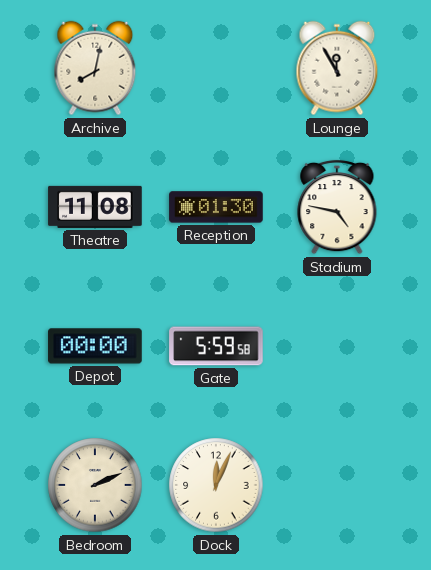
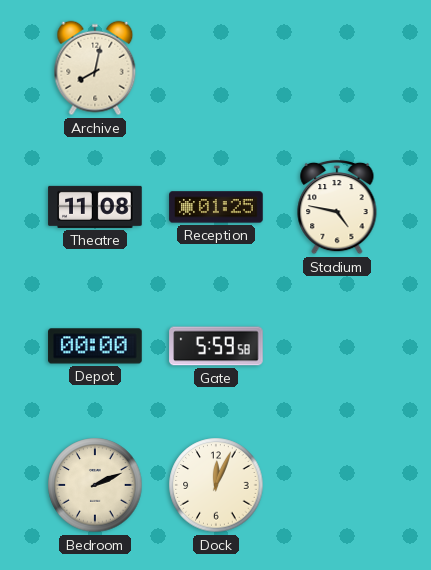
Lounge: 11:55 -> none
Reception: 01:30 -> 01:25
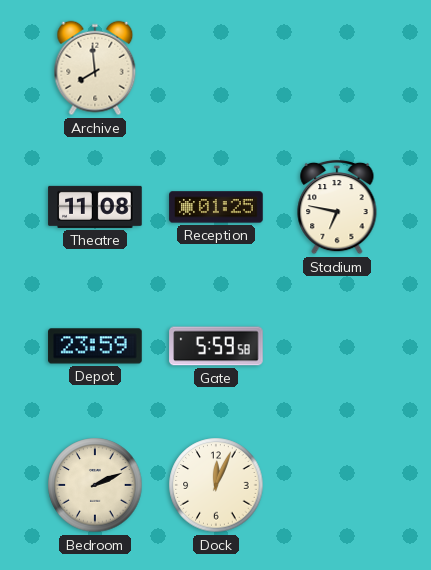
Archive: 8:02 -> 7:59
Stadium: 4:47 -> 6:47
Depot: 00:00 -> 23:59
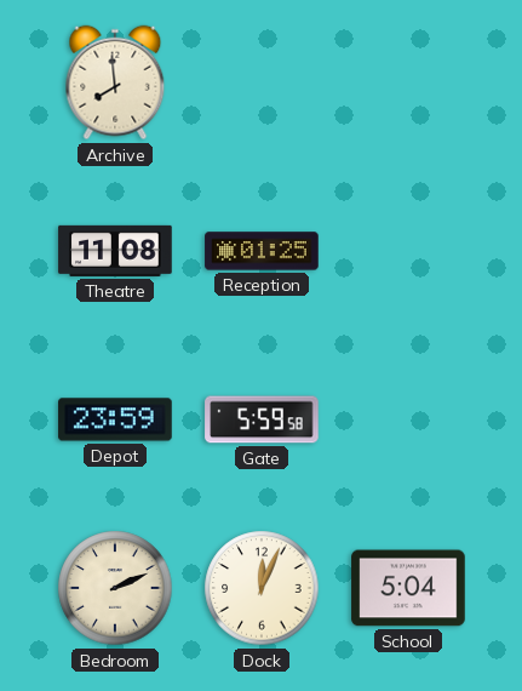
Stadium: 6:47 -> none
School: none -> 5:04
